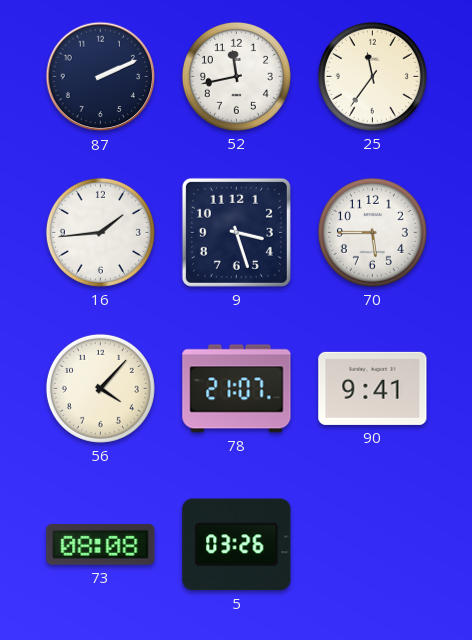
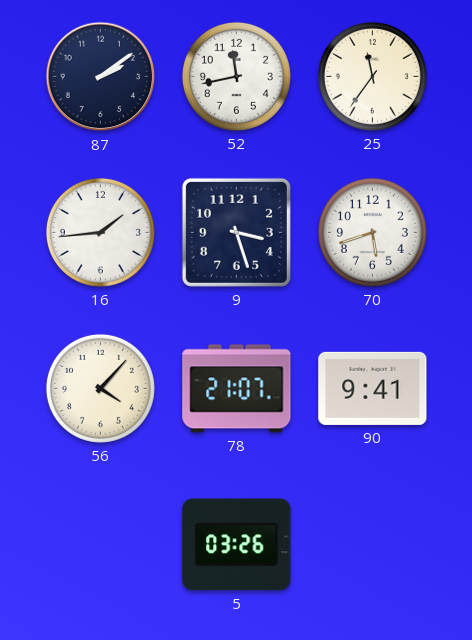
87: 2:11 -> 2:09
70: 5:45 -> 5:42
73: 08:08 -> none
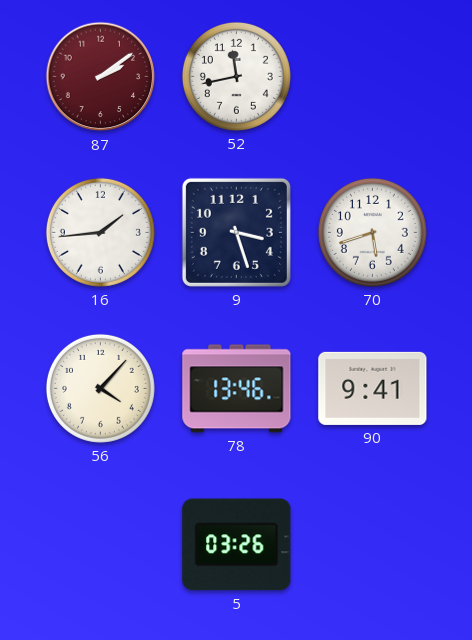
87 dial: navy -> burgundy
25: 11:36 -> none
78: 21:07 -> 13:46
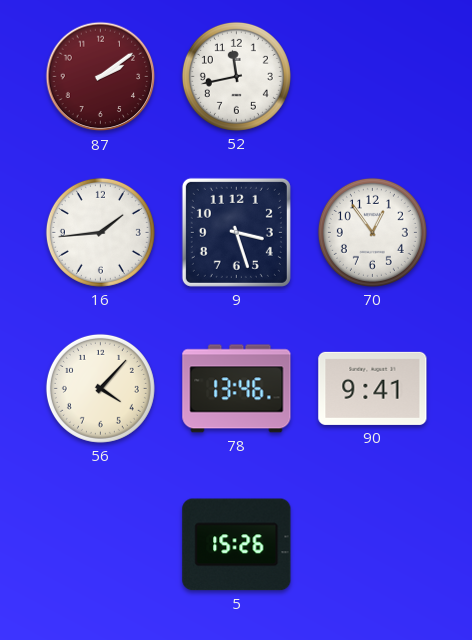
70: 5:42 -> 12:54
5: 03:26 -> 15:26
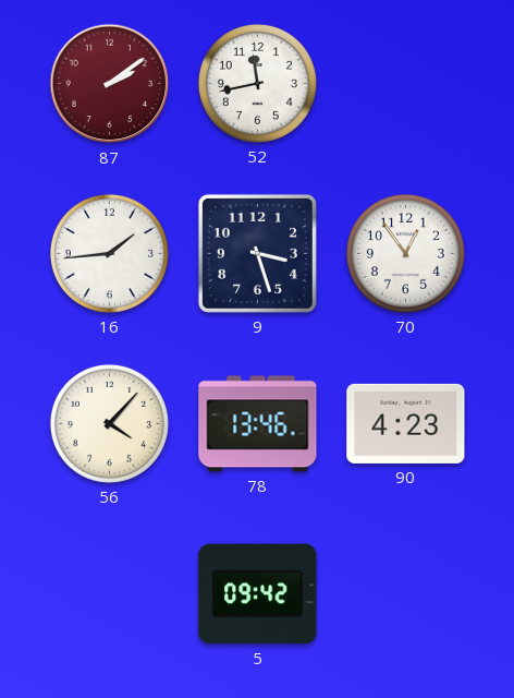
90: 9:41 -> 4:23
5: 15:26 -> 09:42
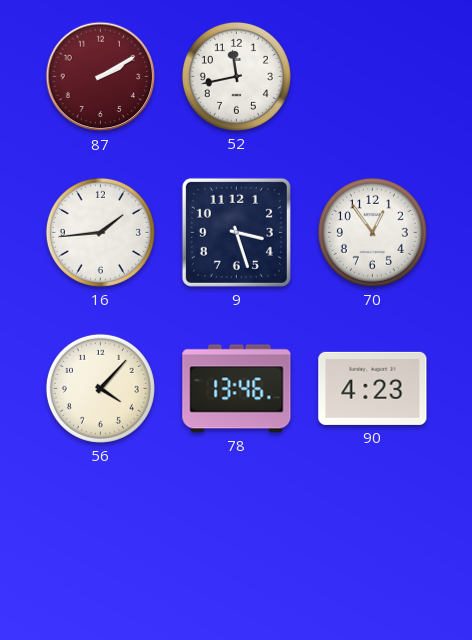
87: 2:09 -> 2:10
5: 09:42 -> none
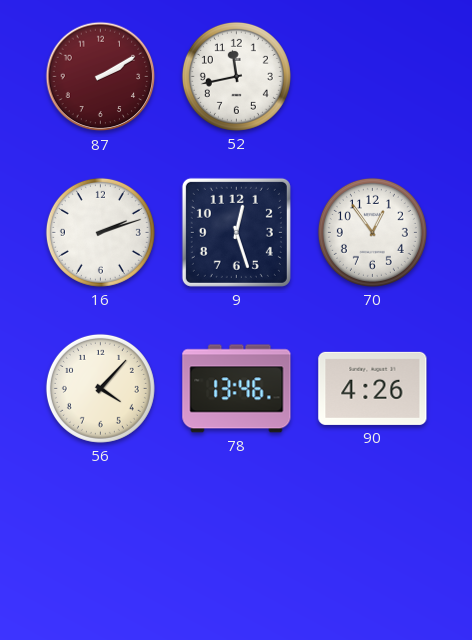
16: 1:44 -> 2:12
9: 3:27 -> 12:27
90: 4:23 -> 4:26
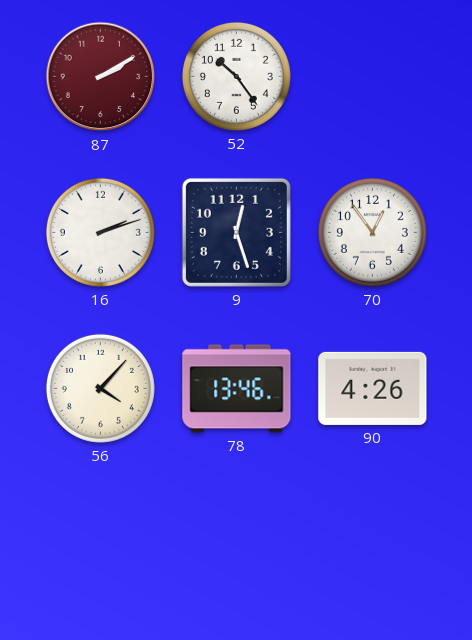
52: 11:43 -> 10:24
